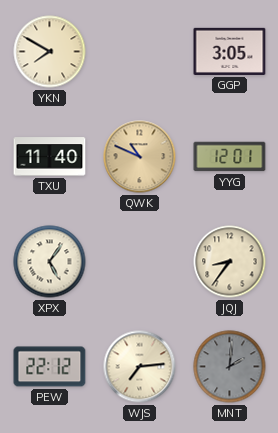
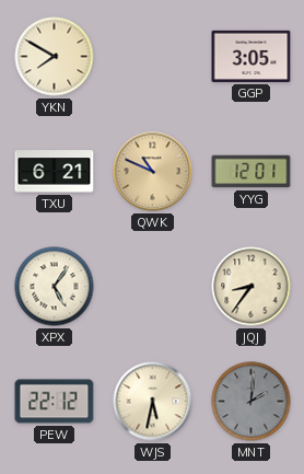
TXU: 11:40 -> 6:21
WJS: 7:14 -> 5:32
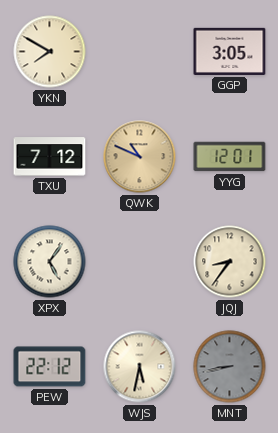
TXU: 6:21 -> 7:12
MNT: 2:01 -> 8:43
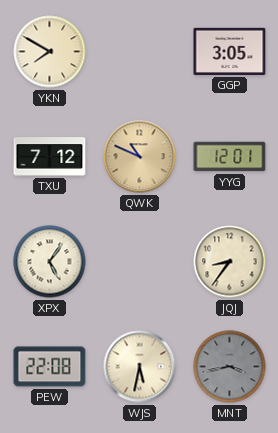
PEW: 22:12 -> 22:08
MNT: 8:43 -> 3:43
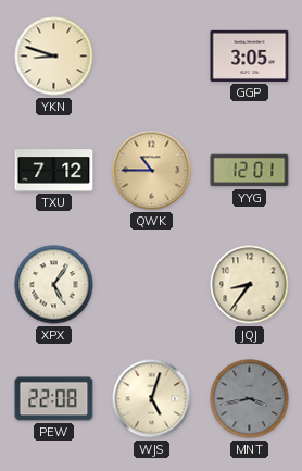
YKN: 7:50 -> 8:48
QWK: 10:49 -> 10:45
WJS: 5:32 -> 5:03
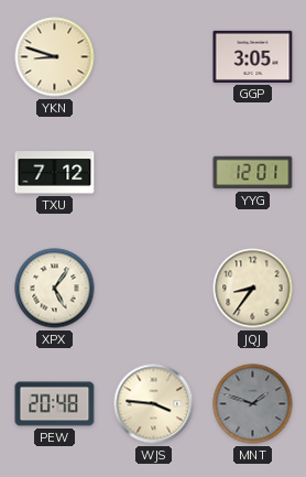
QWK: 10:45 -> none
PEW: 22:08 -> 20:48
WJS: 5:03 -> 3:46
MNT: 3:43 -> 1:48
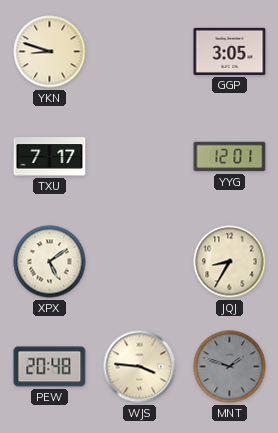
TXU: 7:12 -> 7:17
XPX: 5:06 -> 5:09
JQJ: 8:36 -> 8:35
